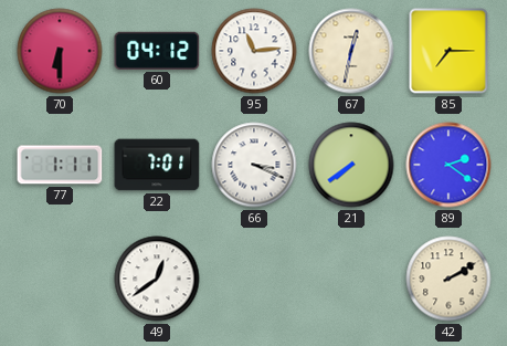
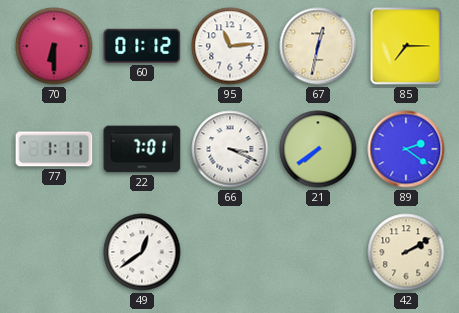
60: 04:12 -> 01:12
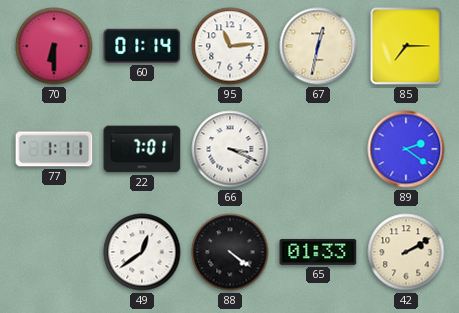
60: 01:12 -> 01:14
21: 7:39 -> none
88: none -> 4:21
65: none -> 01:33
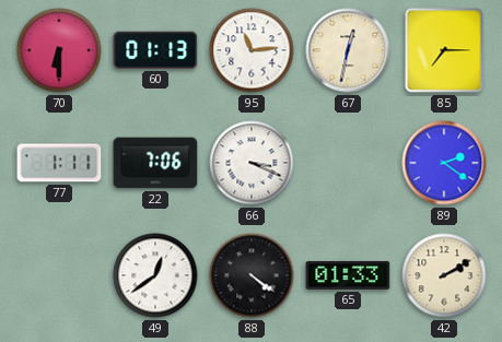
60: 01:14 -> 01:13
22: 7:01 -> 7:06
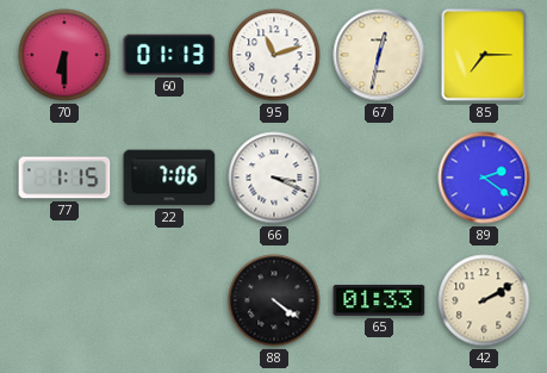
95: 11:14 -> 11:12
77: 1:11 -> 1:15
49: 12:39 -> none
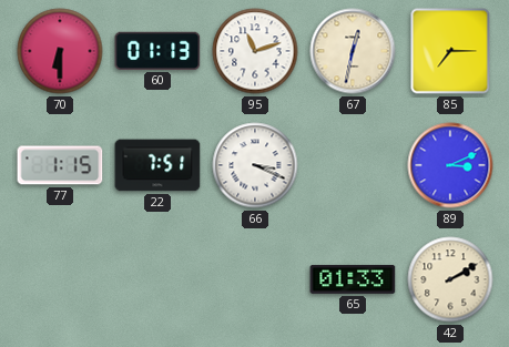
22: 7:06 -> 7:51
89: 2:21 -> 3:11
88: 4:21 -> none
